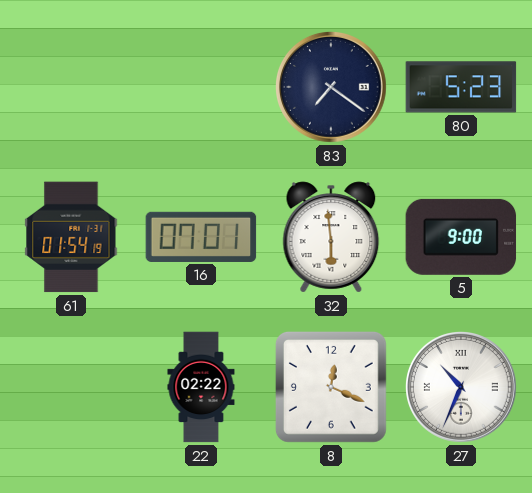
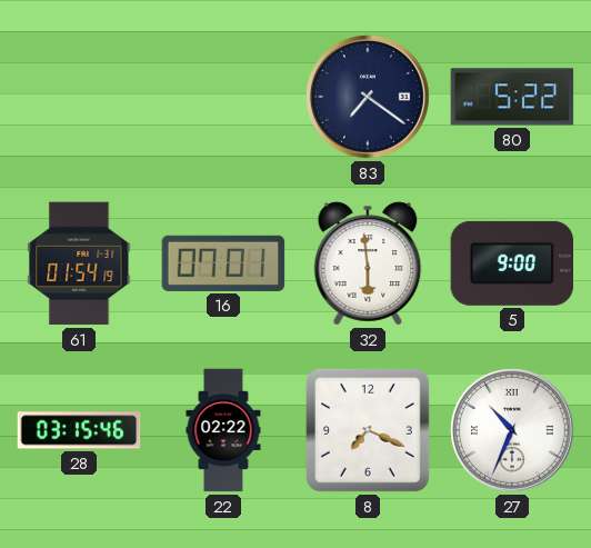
80: 5:23 -> 5:22
28: none -> 03:15
8: 12:19 -> 7:19
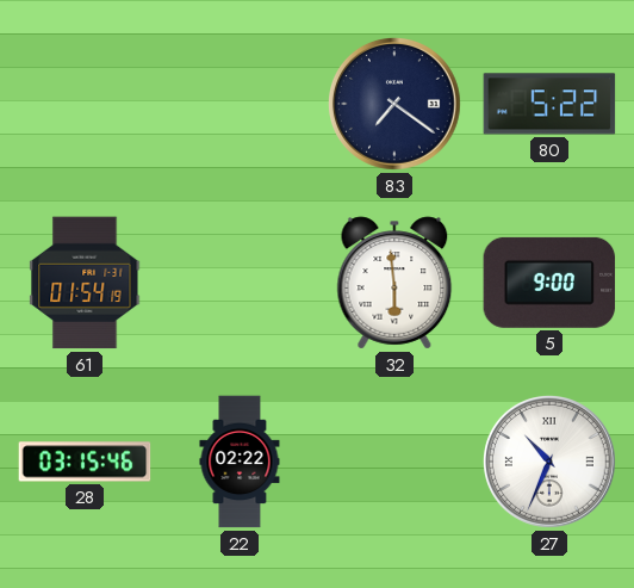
16: 07:01 -> none
8: 7:19 -> none
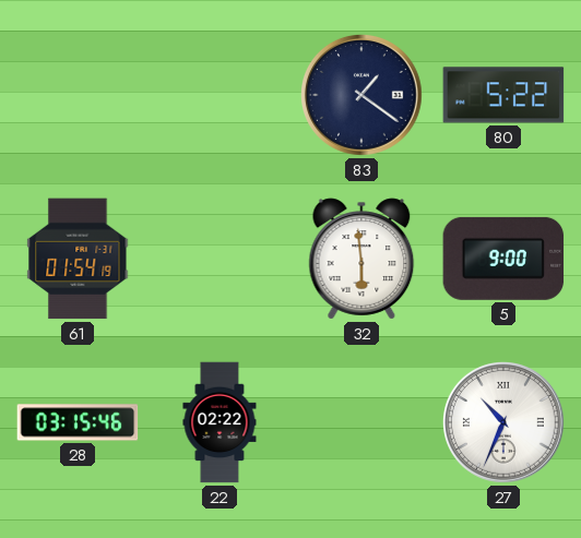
83: 7:21 -> 1:21
